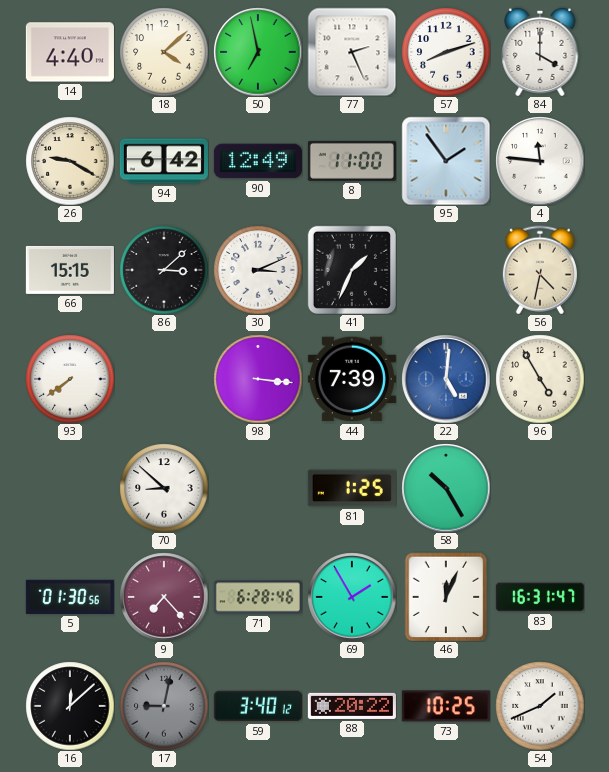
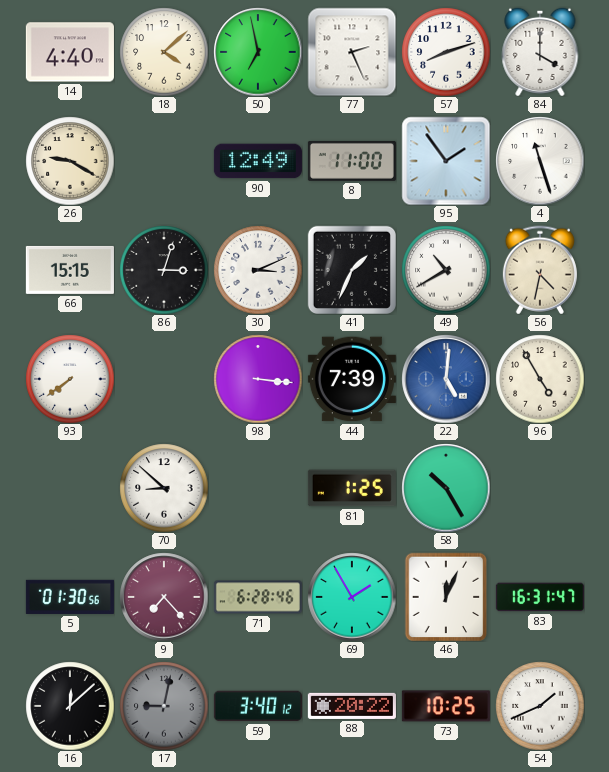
94: 6:42 -> none
4: 11:46 -> 11:27
86: 3:08 -> 3:03
49: none -> 10:40
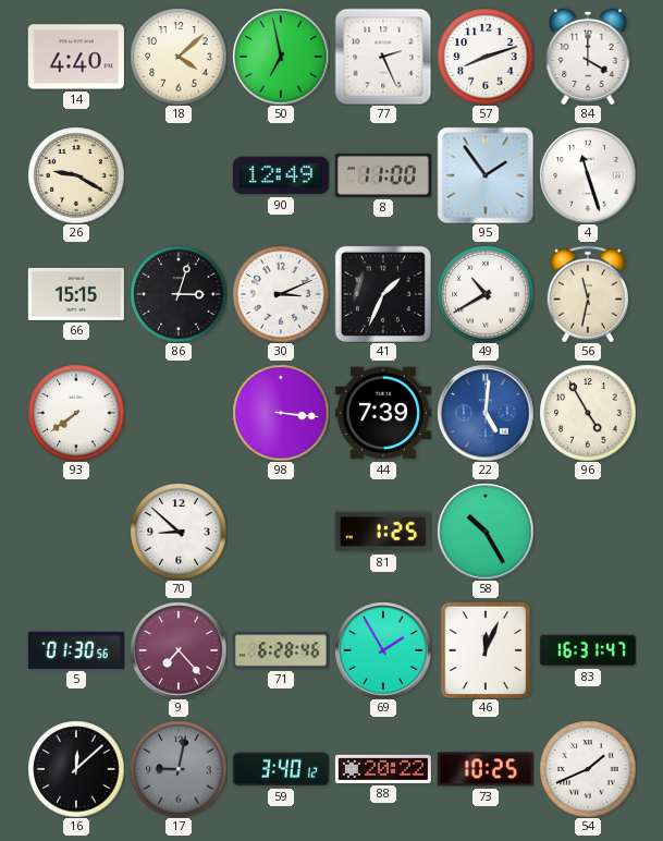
56: 4:32 -> 11:32
